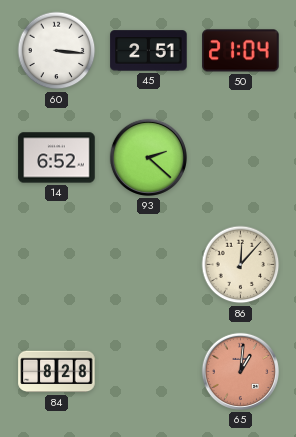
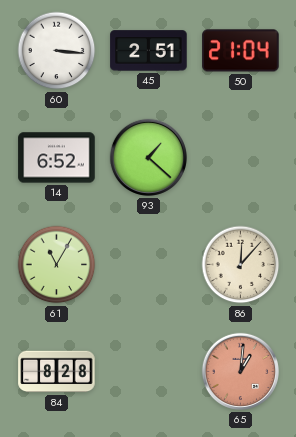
93: 2:22 -> 1:22
61: none -> 11:05
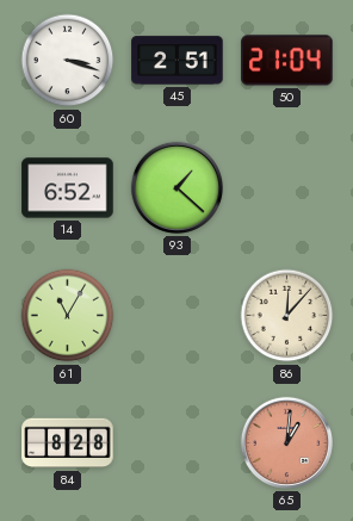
60: 3:16 -> 3:18
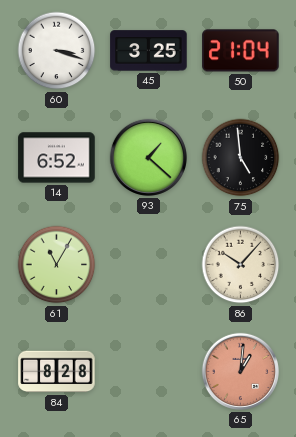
45: 2:51 -> 3:25
75: none -> 4:59
86: 12:07 -> 10:07
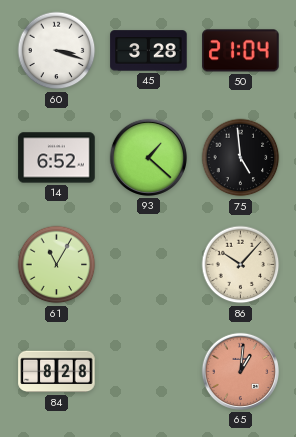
45: 3:25 -> 3:28
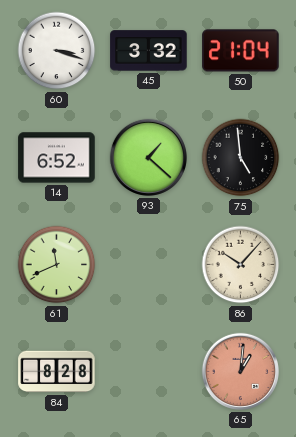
45: 3:28 -> 3:32
61: 11:05 -> 11:41
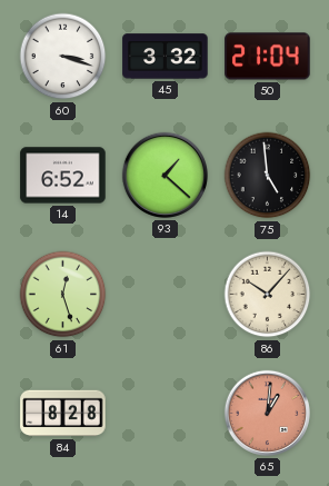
61: 11:41 -> 12:27
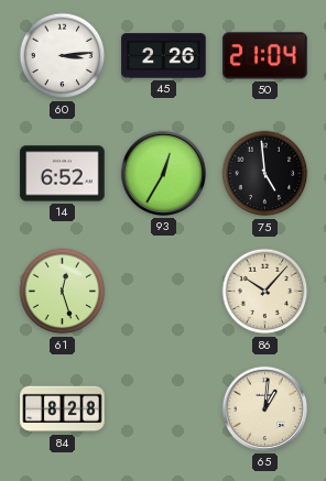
60: 3:18 -> 3:14
45: 3:32 -> 2:26
93: 1:22 -> 12:35
65 dial: salmon -> cream
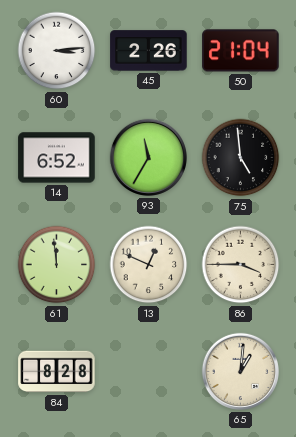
93: 12:35 -> 11:35
61: 12:27 -> 11:59
13: none -> 12:49
86: 10:07 -> 3:45
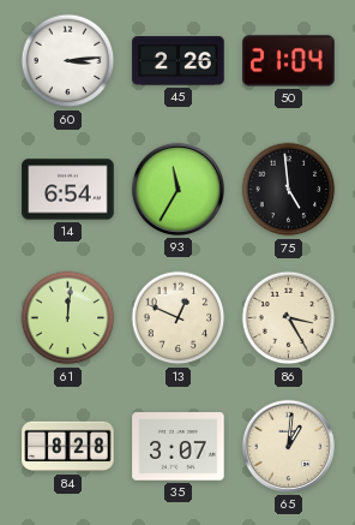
14: 6:52 -> 6:54
61: 11:59 -> 12:01
86: 3:45 -> 3:25
35: none -> 3:07
